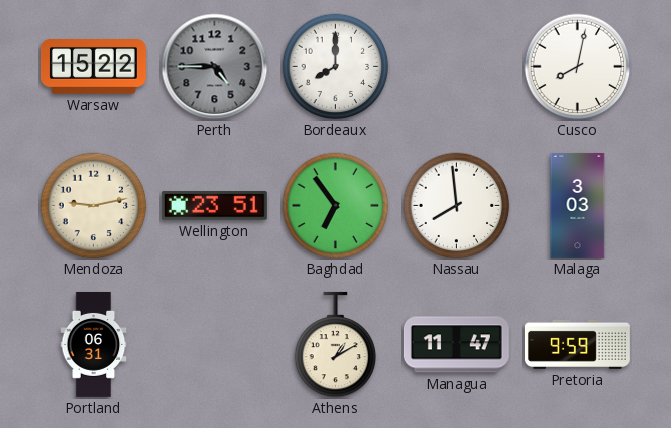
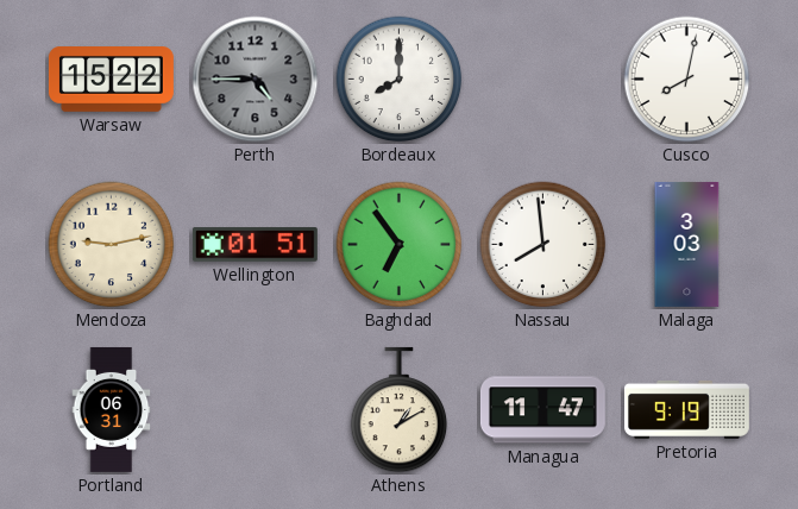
Wellington: 23:51 -> 01:51
Pretoria: 9:59 -> 9:19
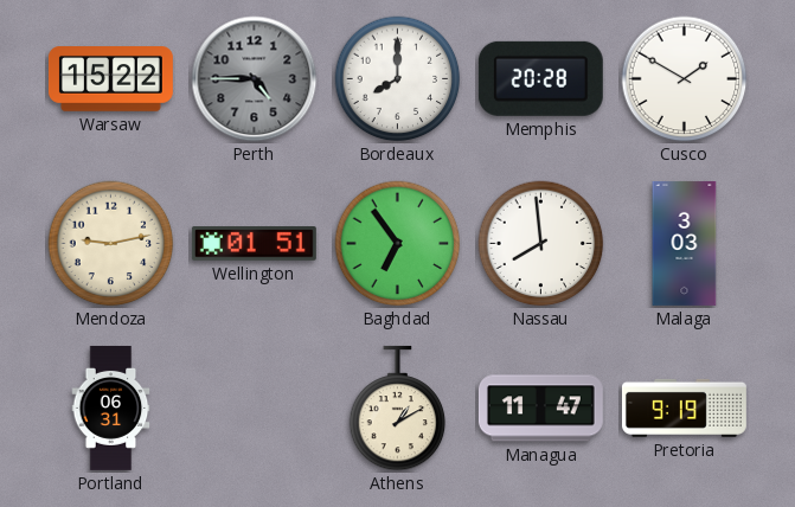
Memphis: none -> 20:28
Cusco: 8:02 -> 1:50
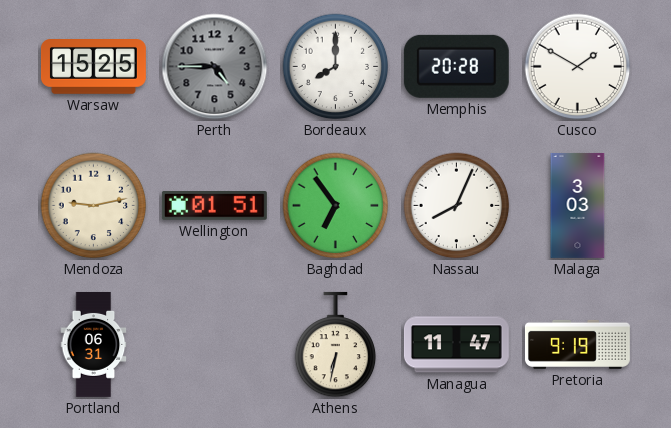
Warsaw: 15:22 -> 15:25
Nassau: 7:59 -> 8:04
Athens: 1:10 -> 6:32
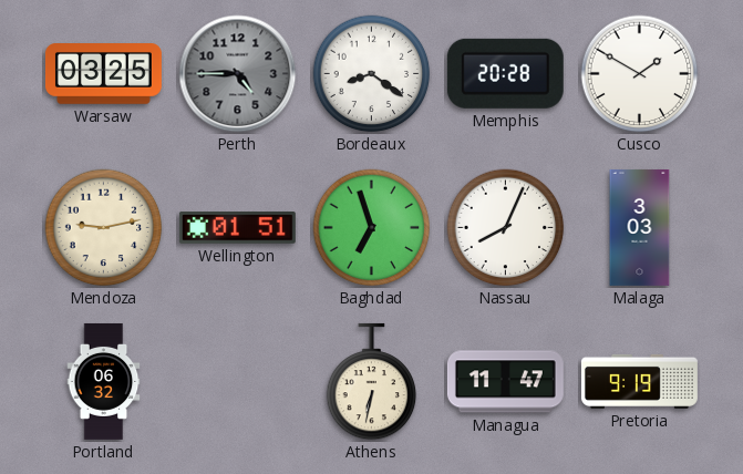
Warsaw: 15:25 -> 03:25
Bordeaux: 8:00 -> 8:21
Baghdad: 6:54 -> 6:57
Portland: 06:31 -> 06:32
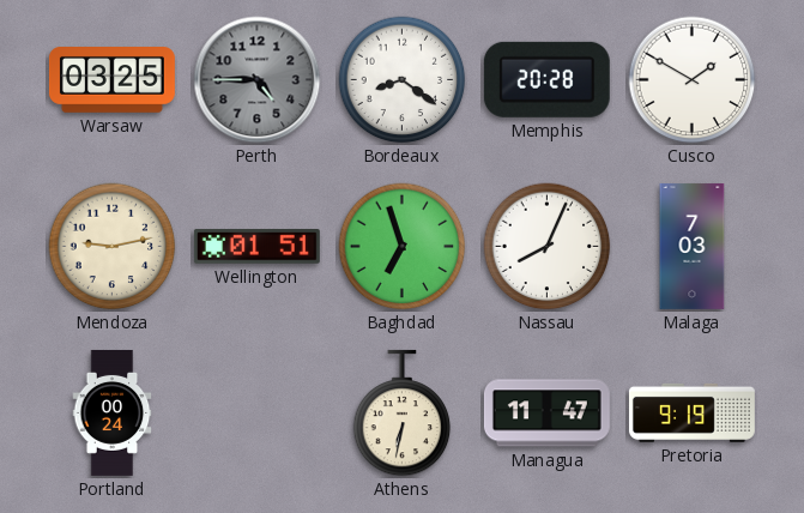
Malaga: 3:03 -> 7:03
Portland: 06:32 -> 00:24
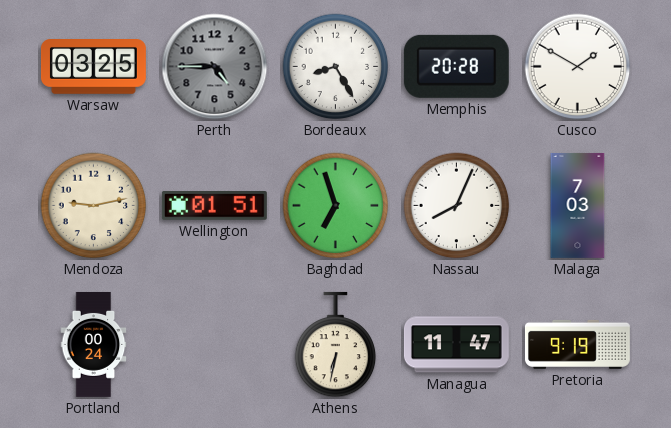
Bordeaux: 8:21 -> 8:25
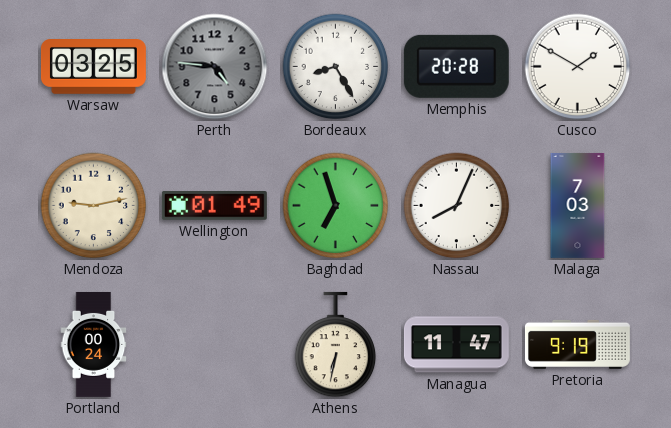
Perth: 4:45 -> 4:46
Wellington: 01:51 -> 01:49
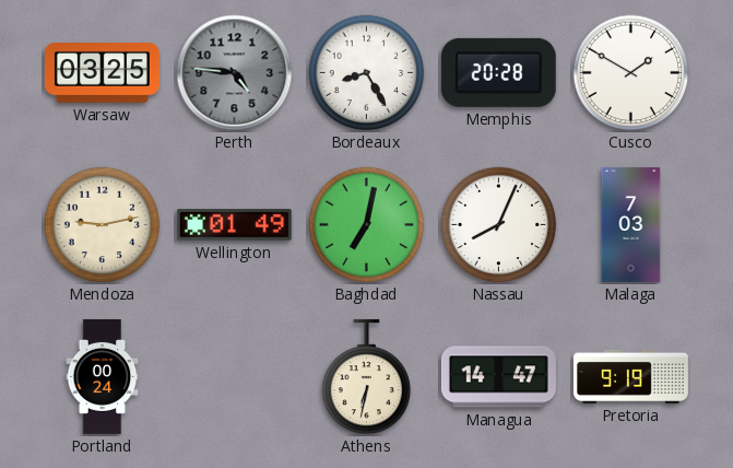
Baghdad: 6:57 -> 7:02
Managua: 11:47 -> 14:47
